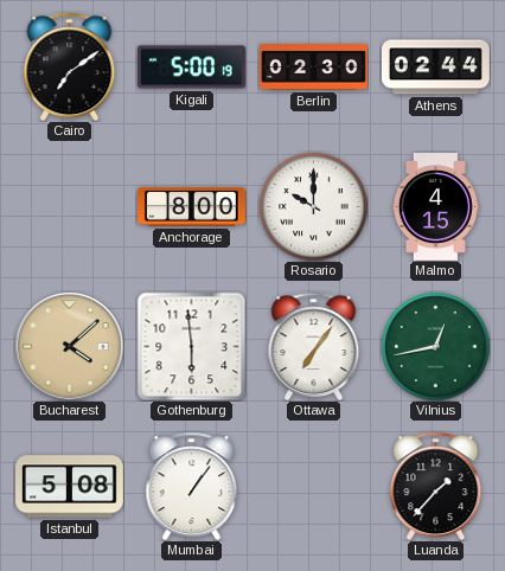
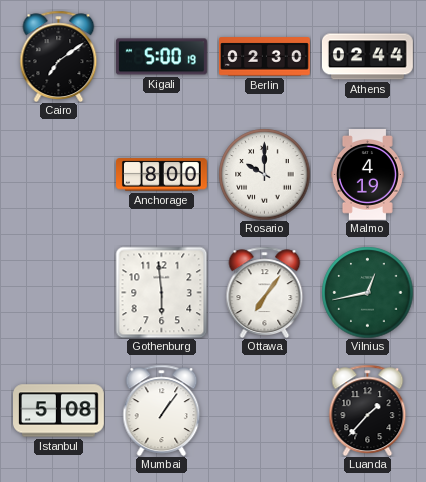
Malmo: 4:15 -> 4:19
Bucharest: 4:08 -> none
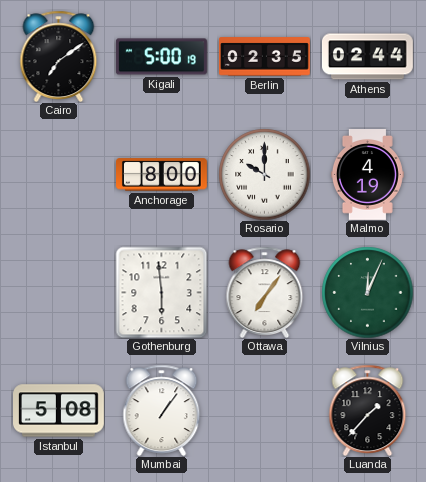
Berlin: 02:30 -> 02:35
Vilnius: 12:43 -> 12:04
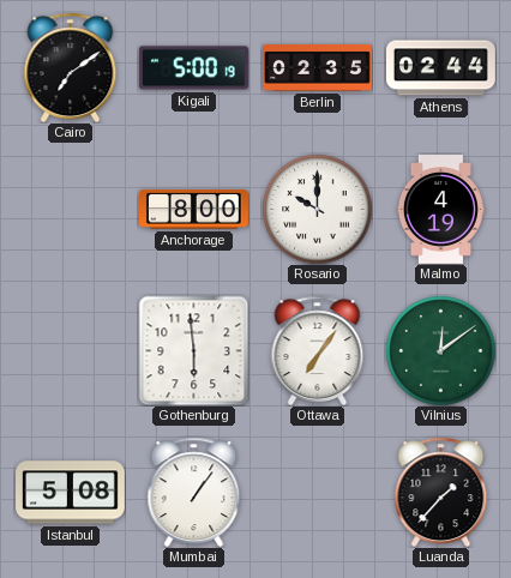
Vilnius: 12:04 -> 12:09
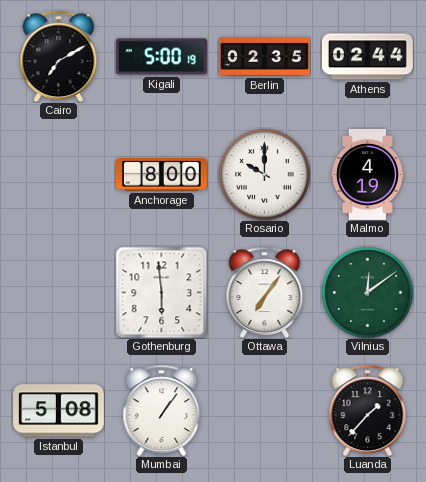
Cairo: 7:09 -> 7:10
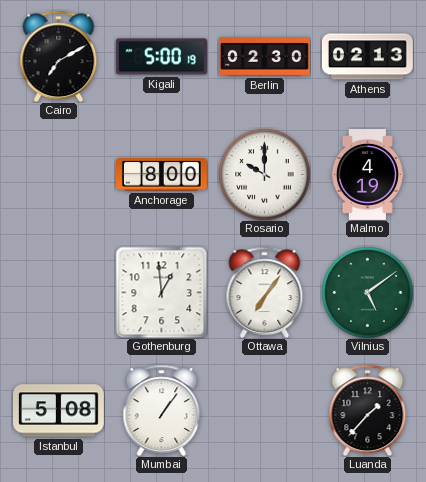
Berlin: 02:35 -> 02:30
Athens: 02:44 -> 02:13
Gothenburg: 5:59 -> 12:59
Vilnius: 12:09 -> 5:09
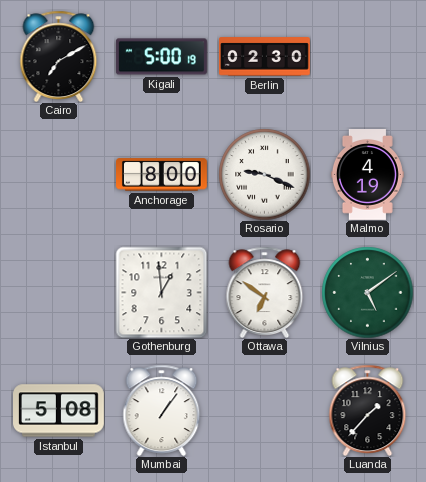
Athens: 02:13 -> none
Rosario: 10:00 -> 9:19
Ottawa: 7:06 -> 6:51
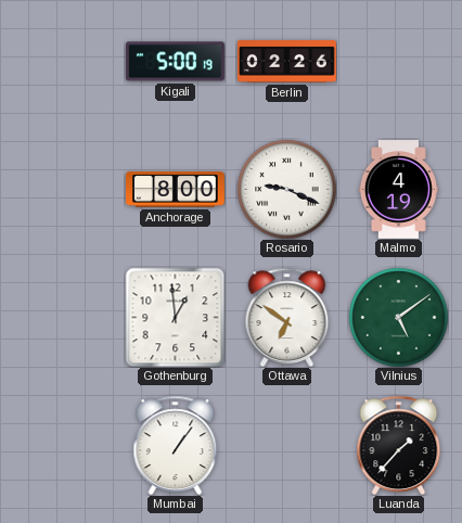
Cairo: 7:10 -> none
Berlin: 02:30 -> 02:26
Istanbul: 5:08 -> none
